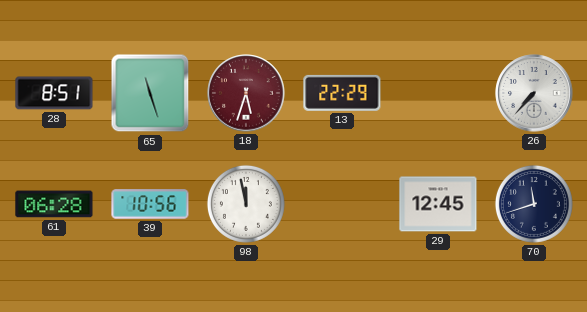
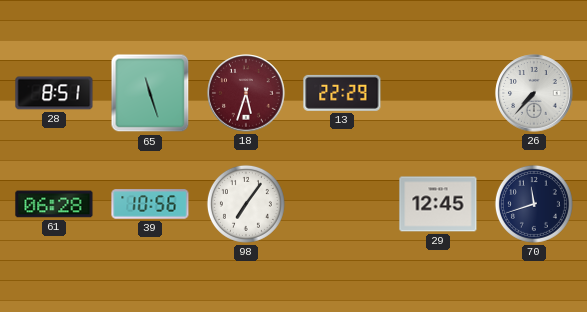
98: 11:58 -> 7:06
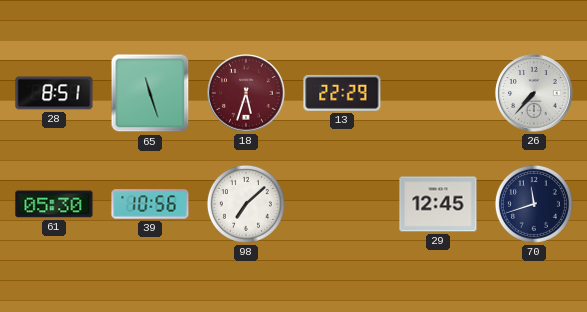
61: 06:28 -> 05:30
98: 7:06 -> 7:08
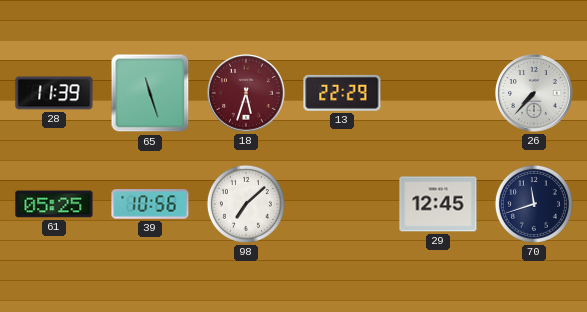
28: 8:51 -> 11:39
61: 05:30 -> 05:25
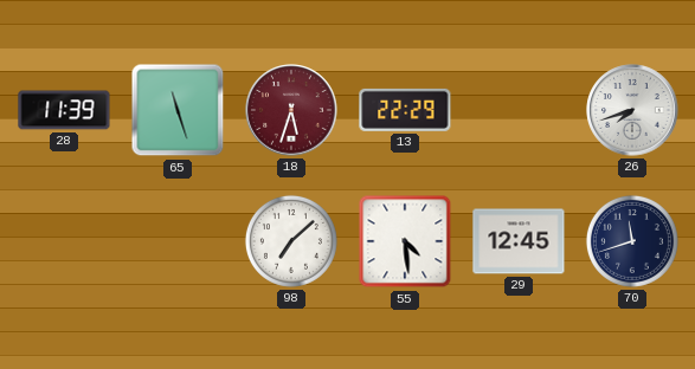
26: 7:37 -> 7:42
61: 05:25 -> none
39: 10:56 -> none
55: none -> 4:29
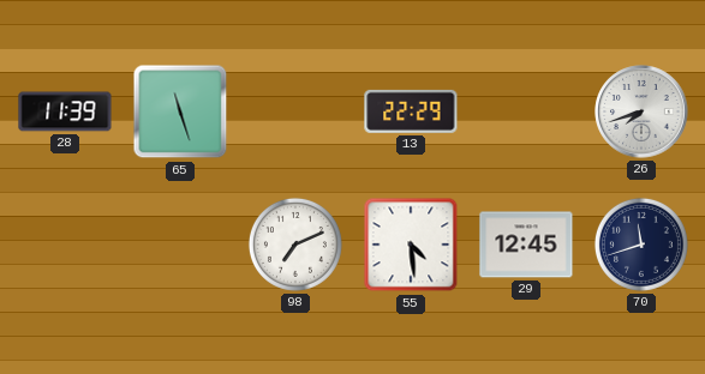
18: 5:33 -> none
98: 7:08 -> 7:11
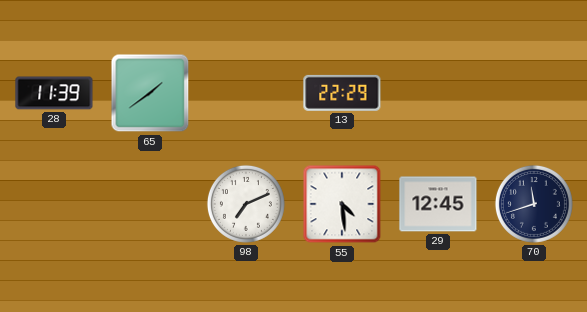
65: 11:27 -> 1:39
26: 7:42 -> none
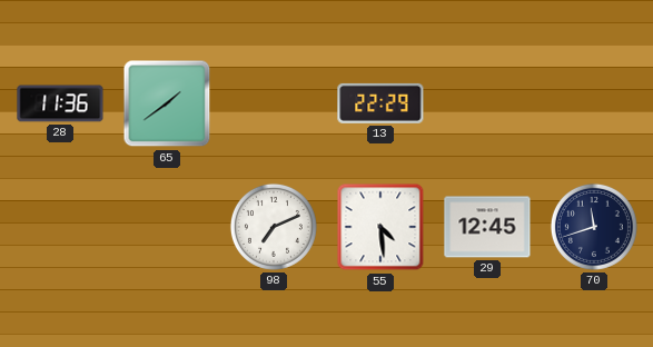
28: 11:39 -> 11:36
